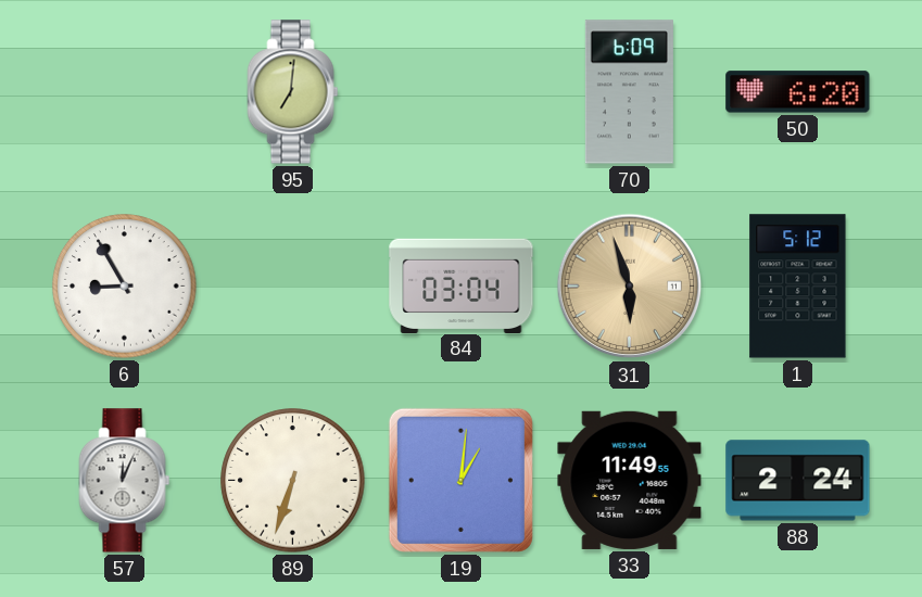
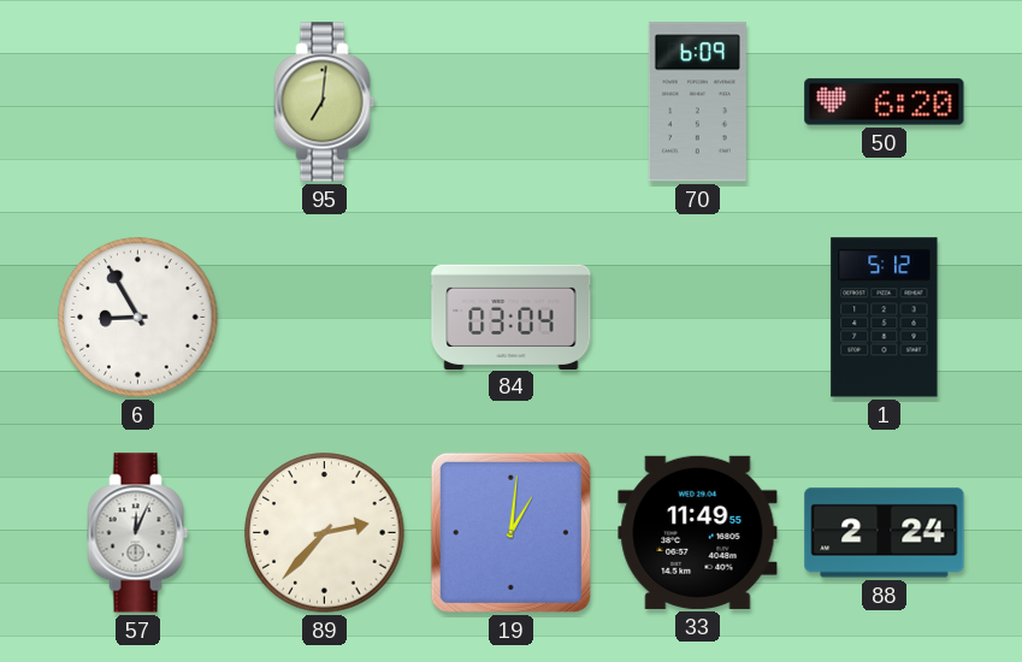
31: 5:57 -> none
89: 6:33 -> 2:37
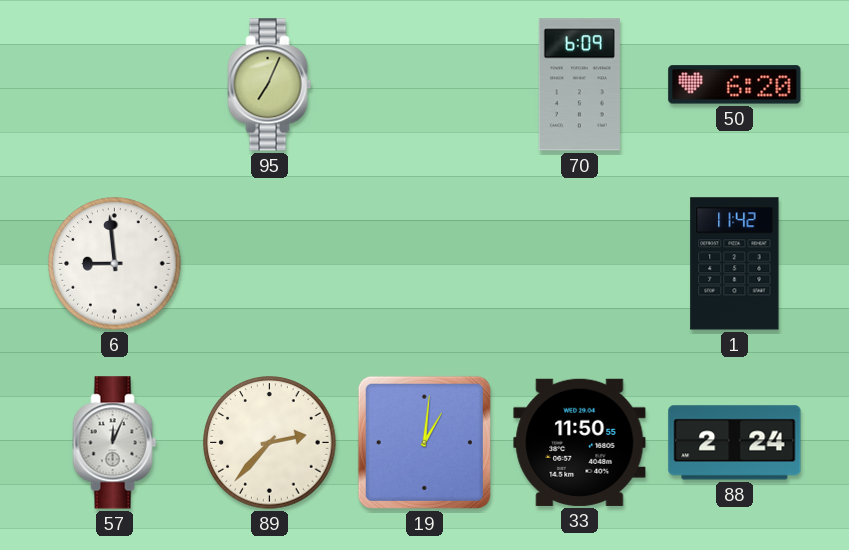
95: 7:01 -> 7:04
6: 8:55 -> 8:59
84: 03:04 -> none
1: 5:12 -> 11:42
33: 11:49 -> 11:50
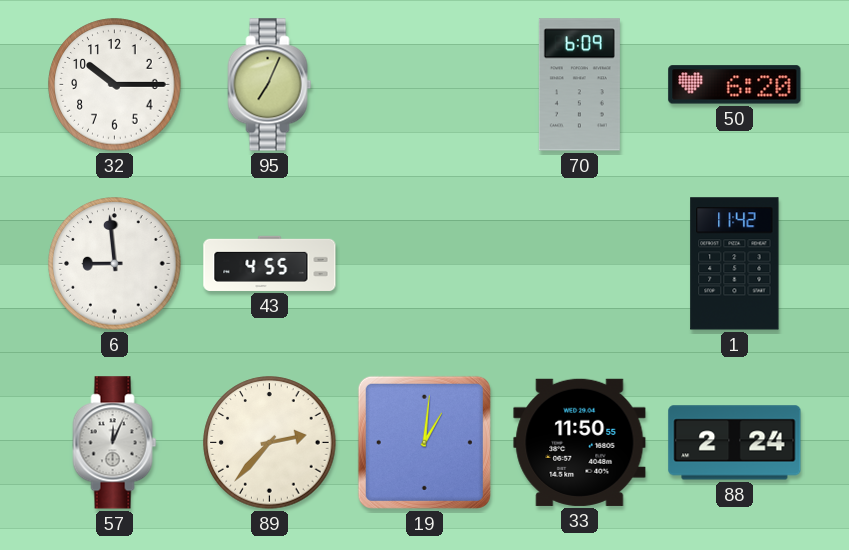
32: none -> 10:15
43: none -> 4:55
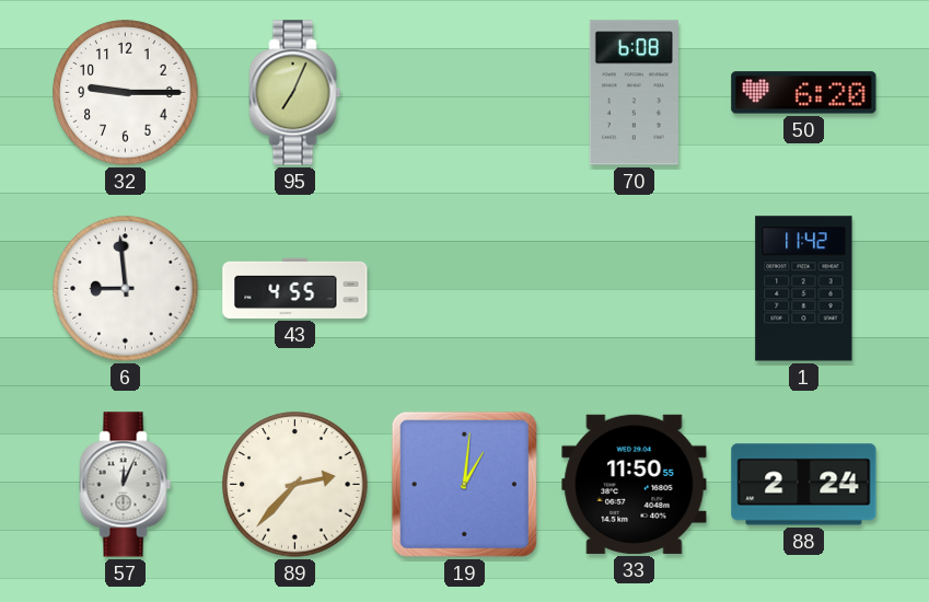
32: 10:15 -> 9:15
70: 6:09 -> 6:08
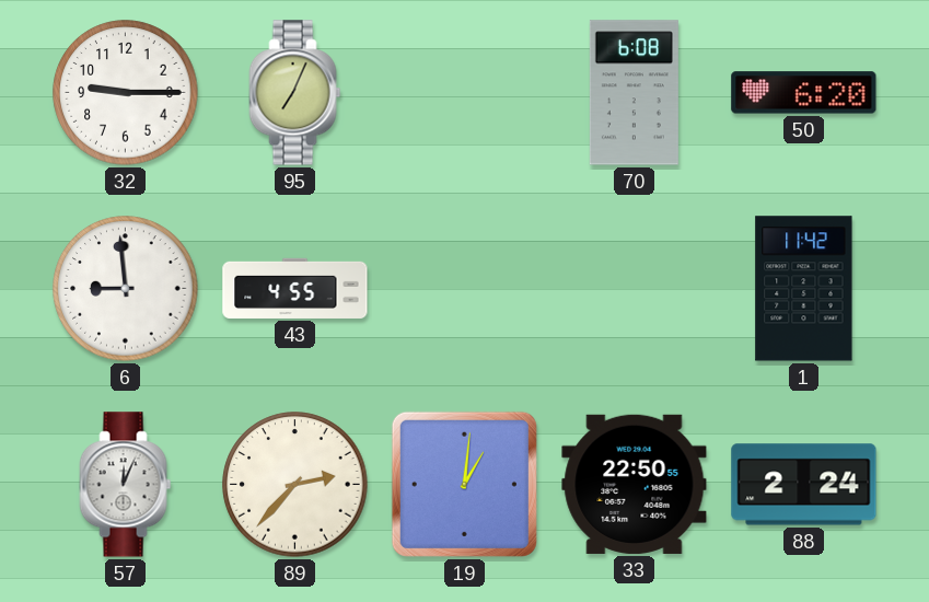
33: 11:50 -> 22:50
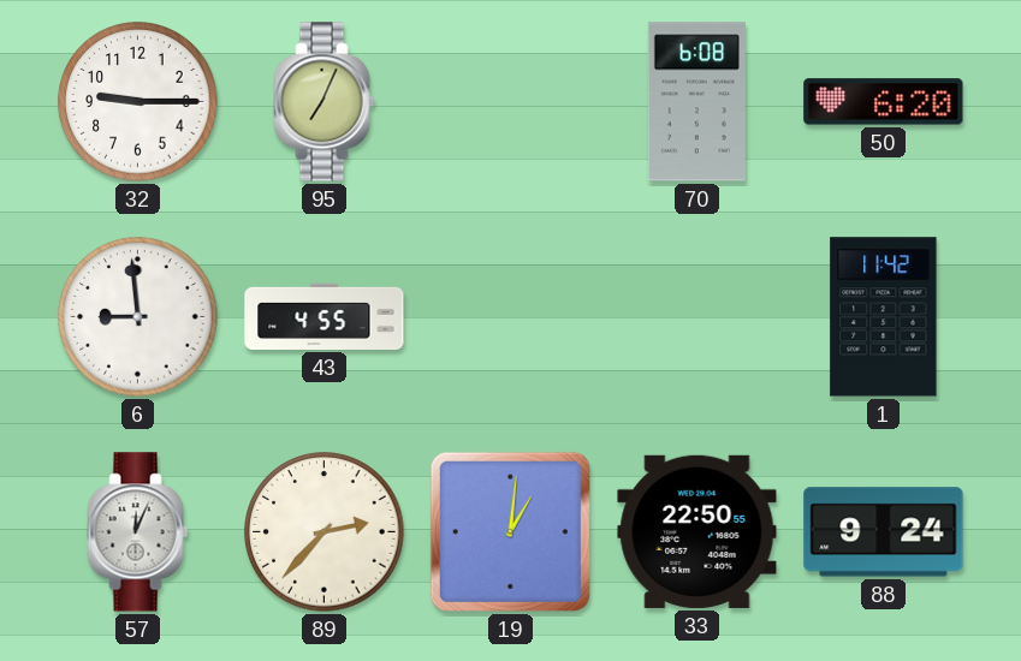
88: 2:24 -> 9:24
